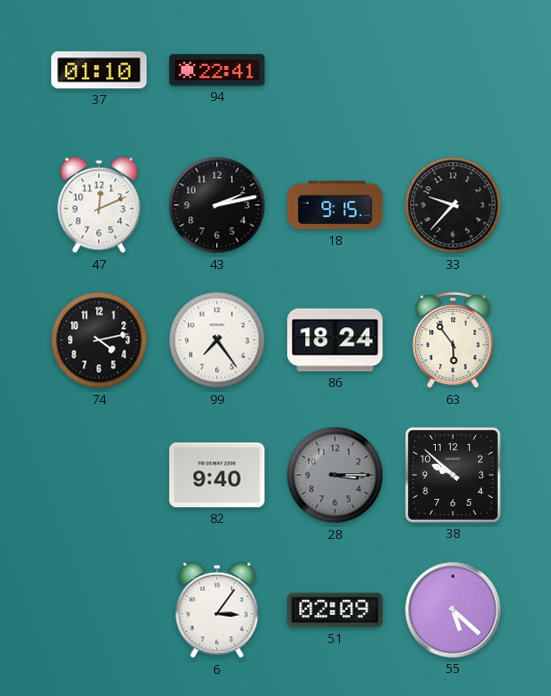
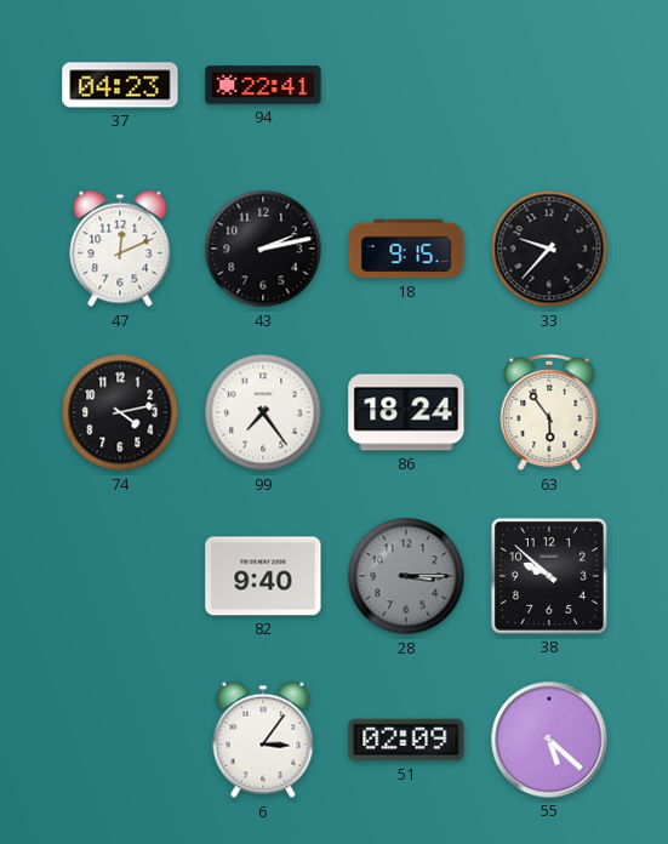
37: 01:10 -> 04:23
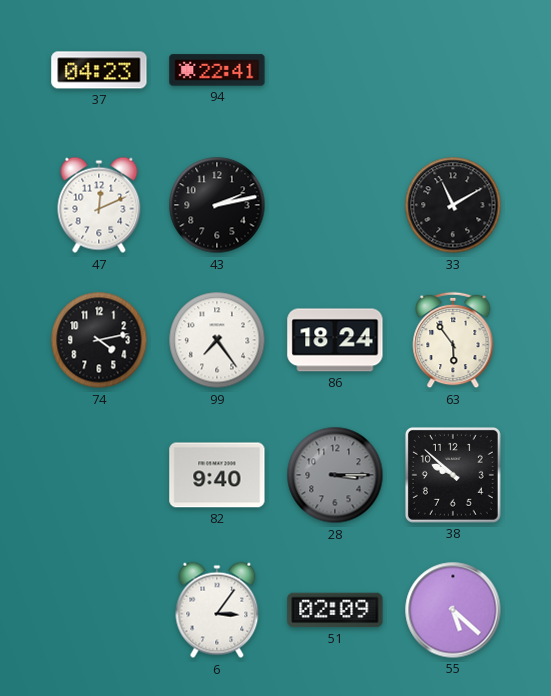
18: 9:15 -> none
33: 9:37 -> 11:10
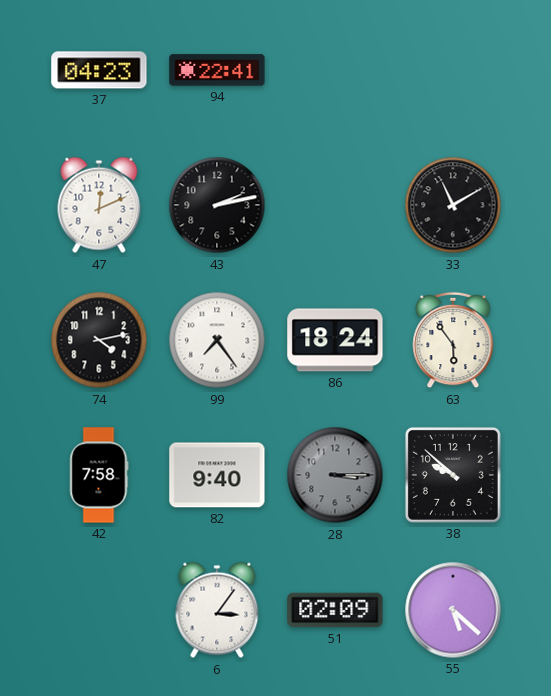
42: none -> 7:58
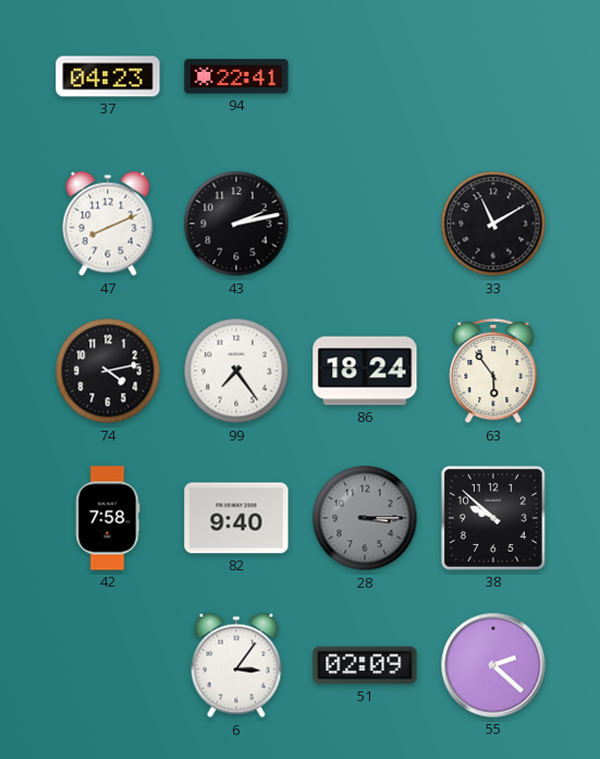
47: 12:11 -> 8:11
55: 5:22 -> 2:22
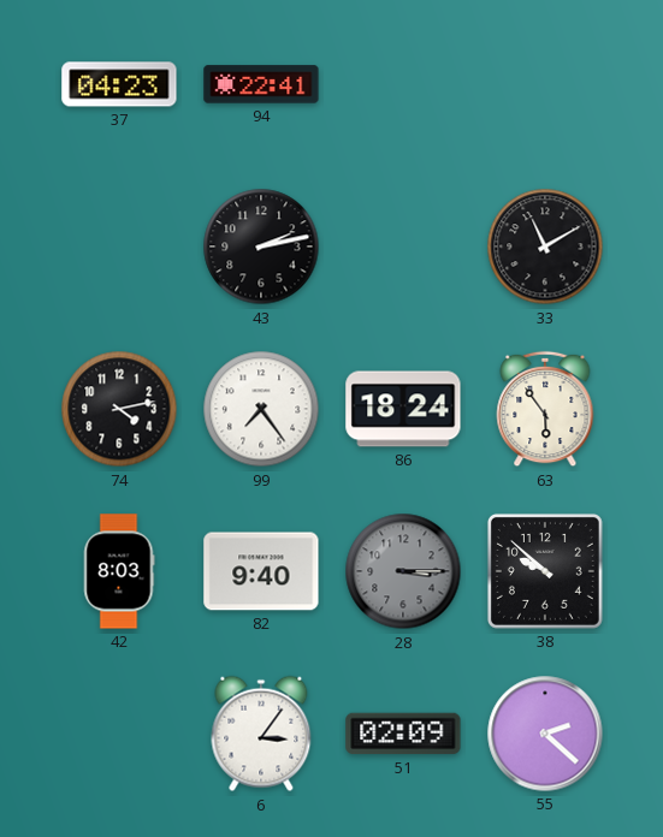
47: 8:11 -> none
42: 7:58 -> 8:03
